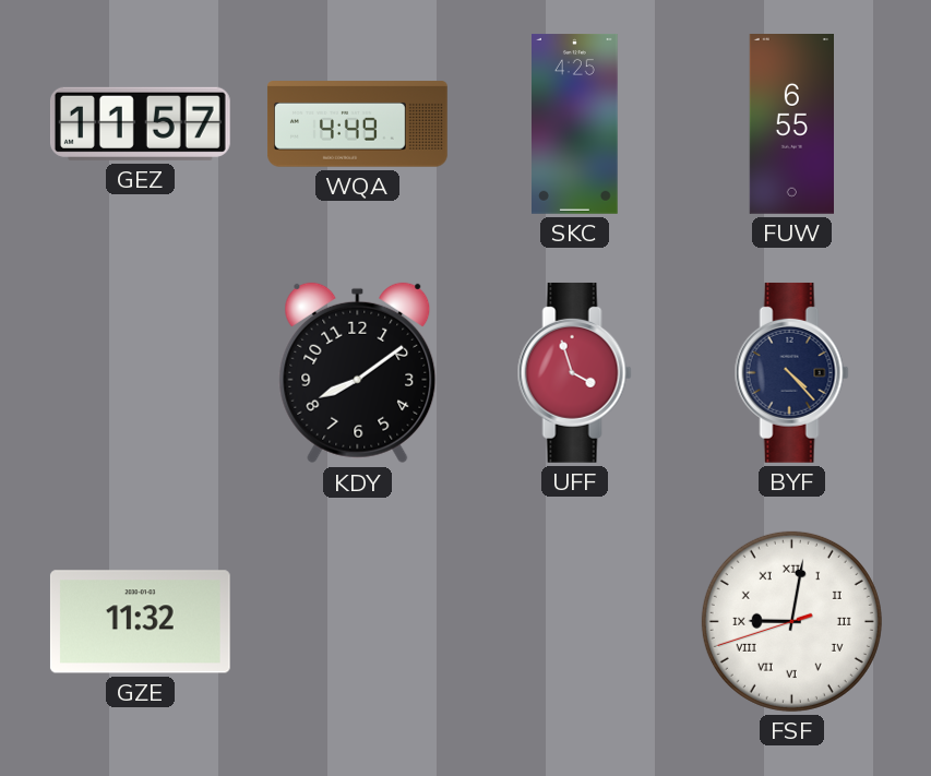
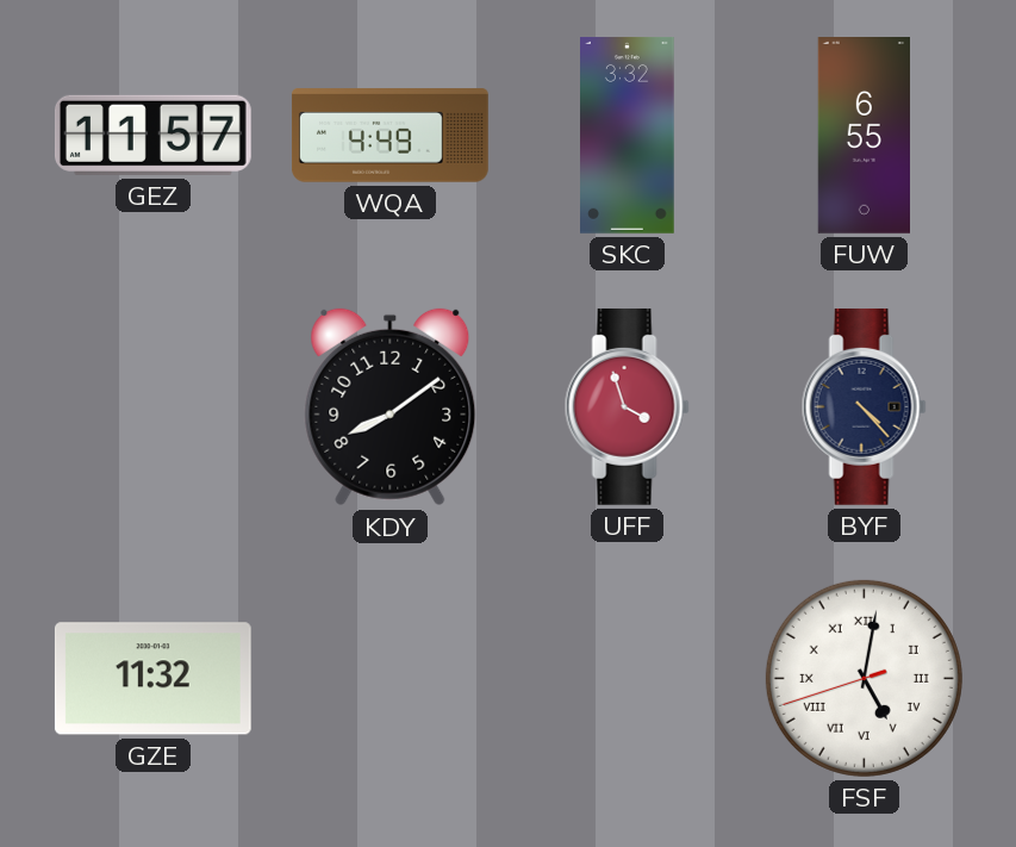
SKC: 4:25 -> 3:32
FSF: 9:01 -> 5:01
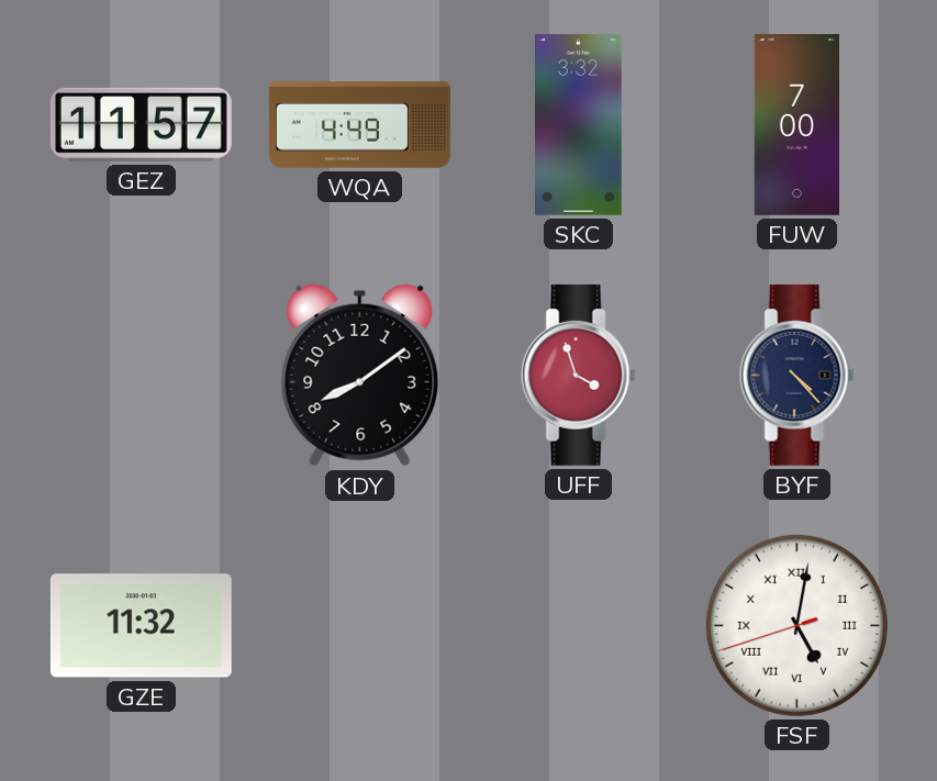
FUW: 6:55 -> 7:00
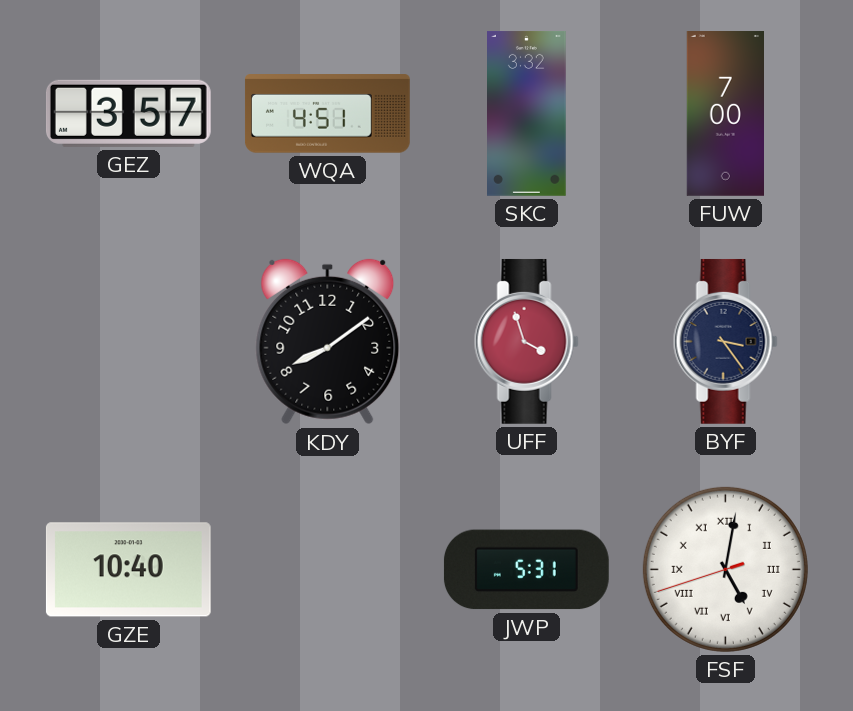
GEZ: 11:57 -> 3:57
WQA: 4:49 -> 4:51
BYF: 4:23 -> 3:24
GZE: 11:32 -> 10:40
JWP: none -> 5:31
